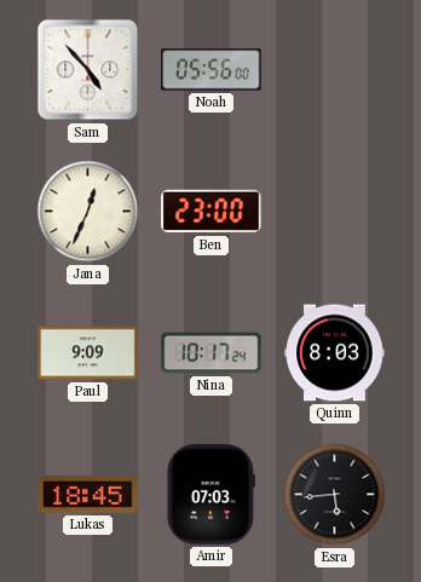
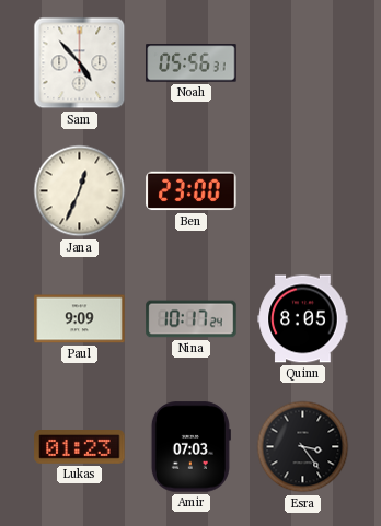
Noah: 05:56:00 -> 05:56:31
Quinn: 8:03 -> 8:05
Lukas: 18:45 -> 01:23
Esra: 5:44 -> 3:24
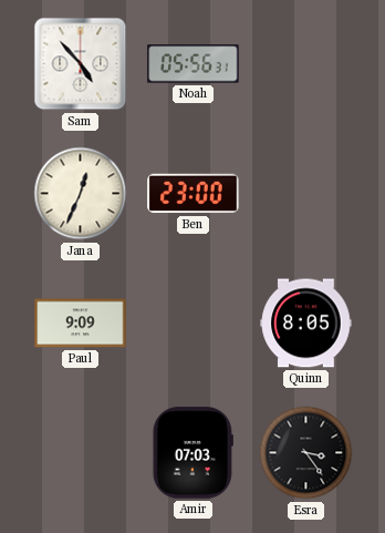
Nina: 10:17 -> none
Lukas: 01:23 -> none
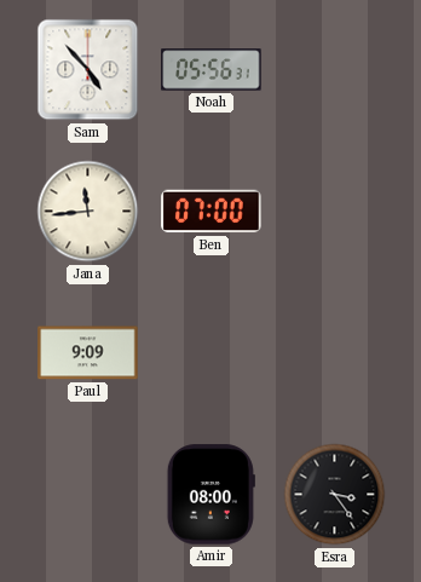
Jana: 12:34 -> 11:44
Ben: 23:00 -> 07:00
Quinn: 8:05 -> none
Amir: 07:03 -> 08:00
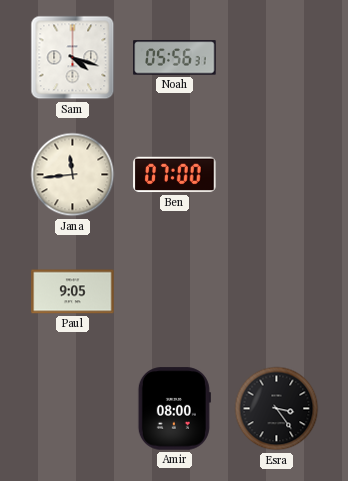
Sam: 4:53 -> 4:18
Paul: 9:09 -> 9:05
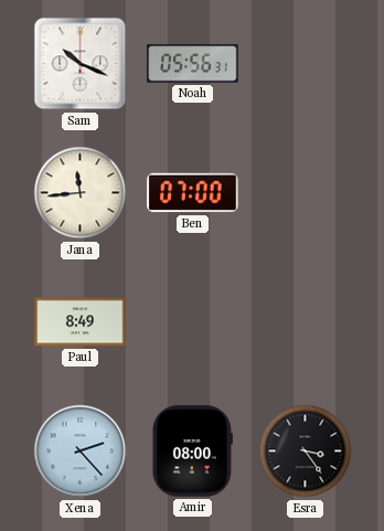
Sam: 4:18 -> 10:19
Paul: 9:05 -> 8:49
Xena: none -> 2:23
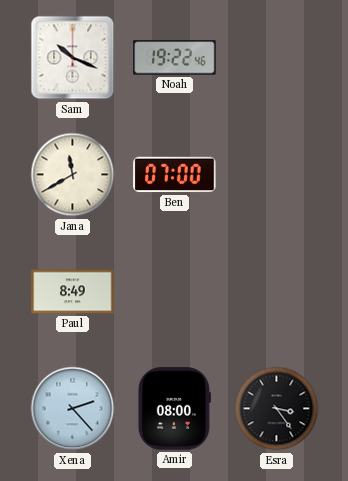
Noah: 05:56 -> 19:22
Jana: 11:44 -> 11:40
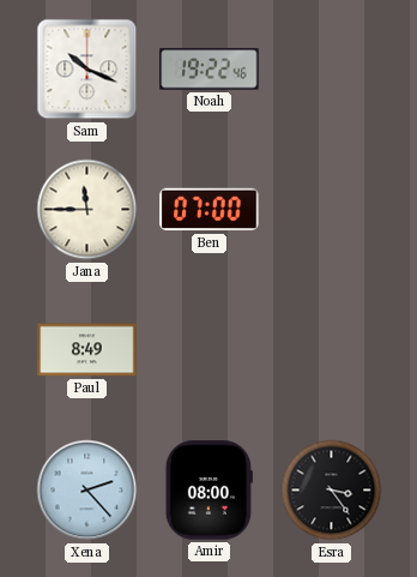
Jana: 11:40 -> 11:45
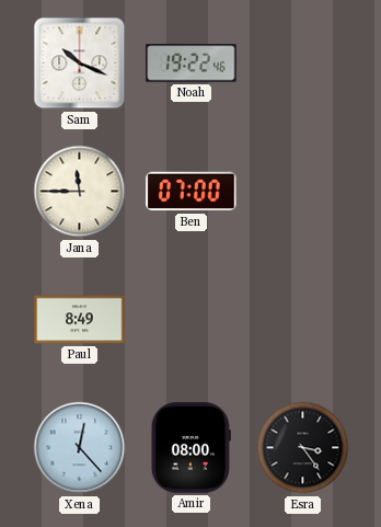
Xena: 2:23 -> 12:23
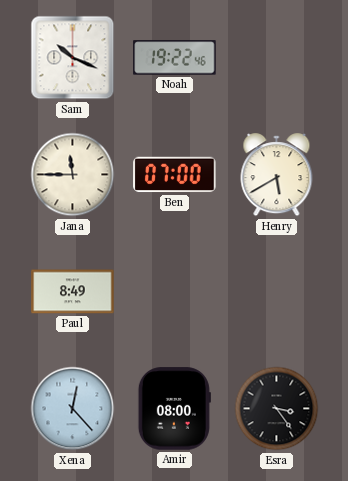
Henry: none -> 5:40
